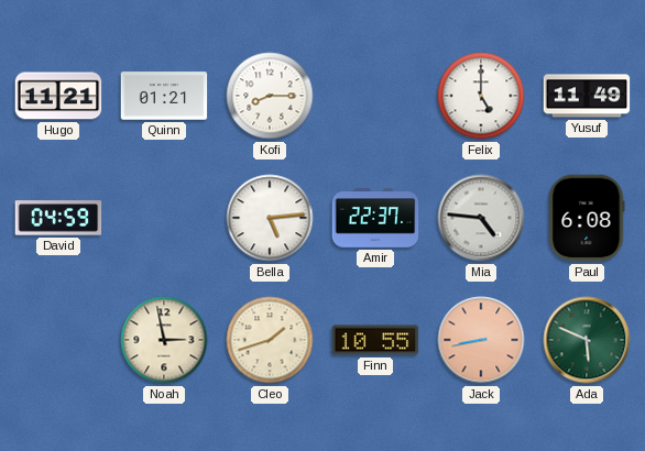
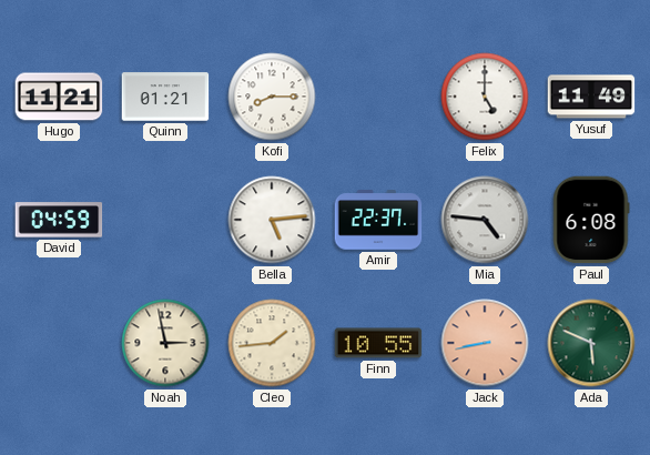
Cleo: 1:42 -> 1:44
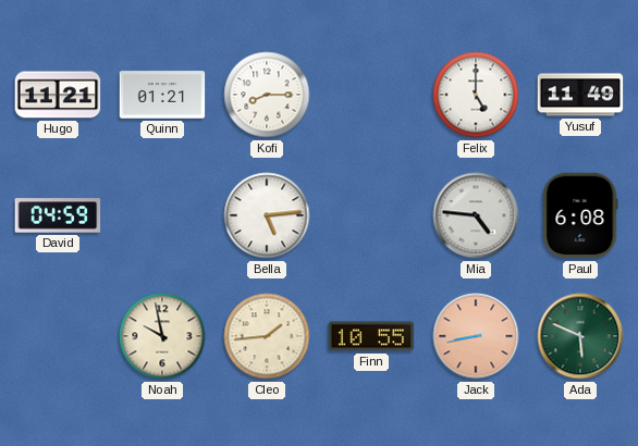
Amir: 22:37 -> none
Noah: 2:58 -> 9:58
